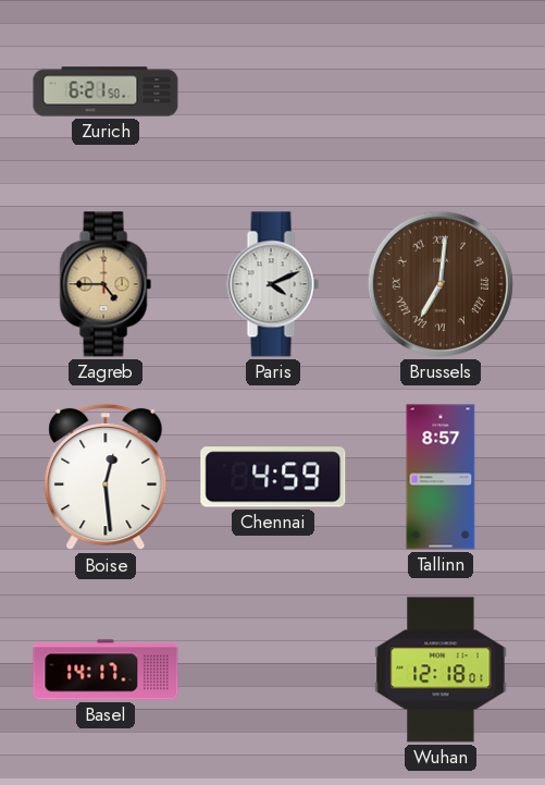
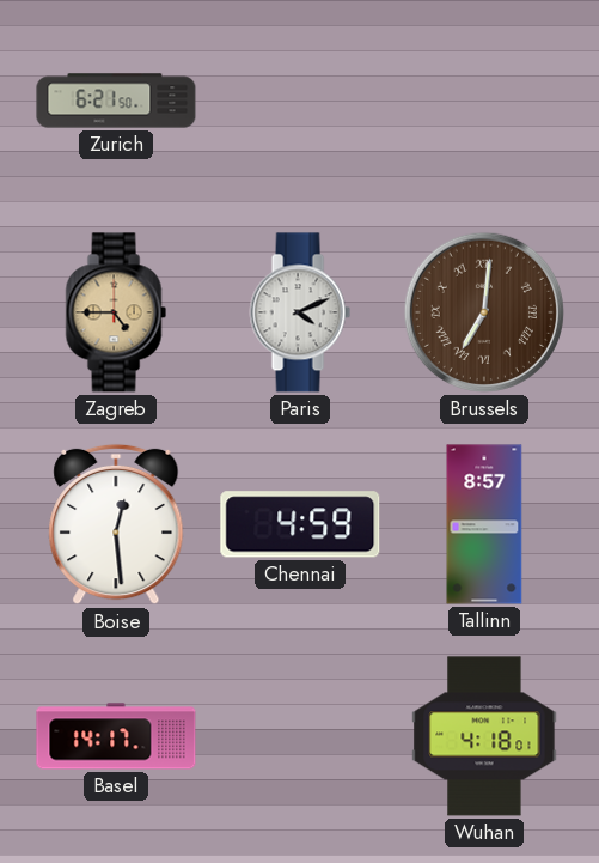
Wuhan: 12:18 -> 4:18
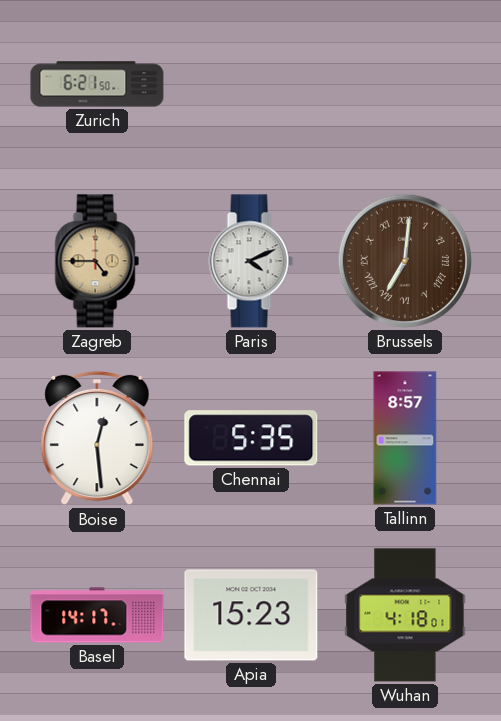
Chennai: 4:59 -> 5:35
Apia: none -> 15:23
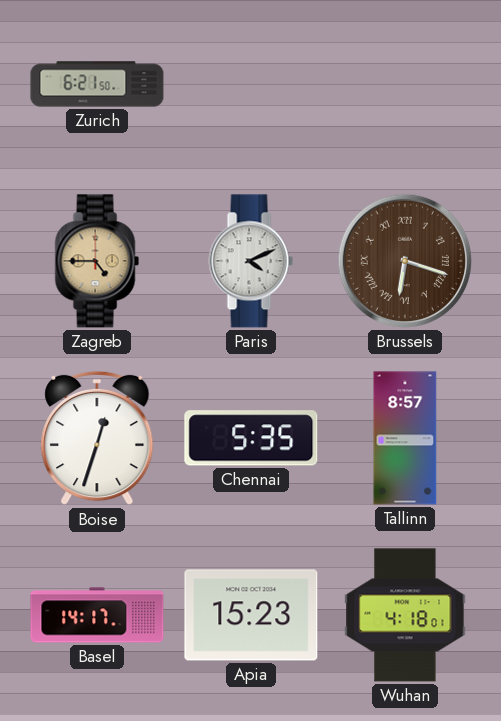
Brussels: 7:01 -> 6:18
Boise: 12:29 -> 12:33
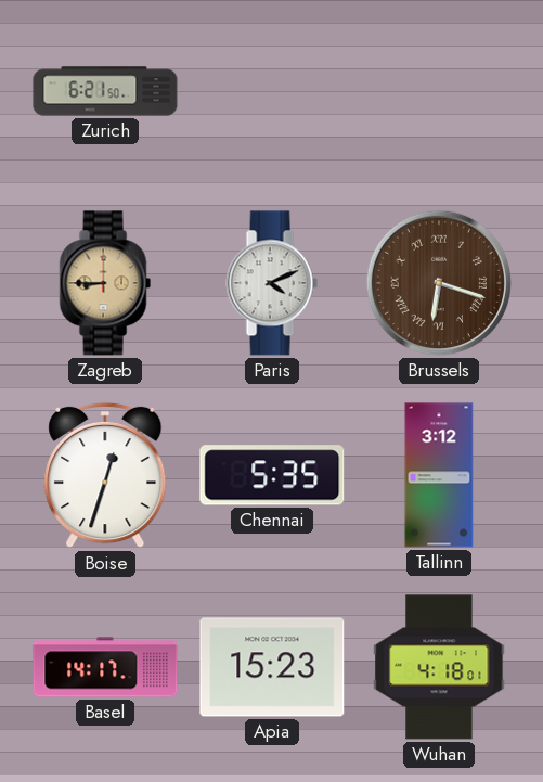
Zagreb: 4:45 -> 8:45
Tallinn: 8:57 -> 3:12
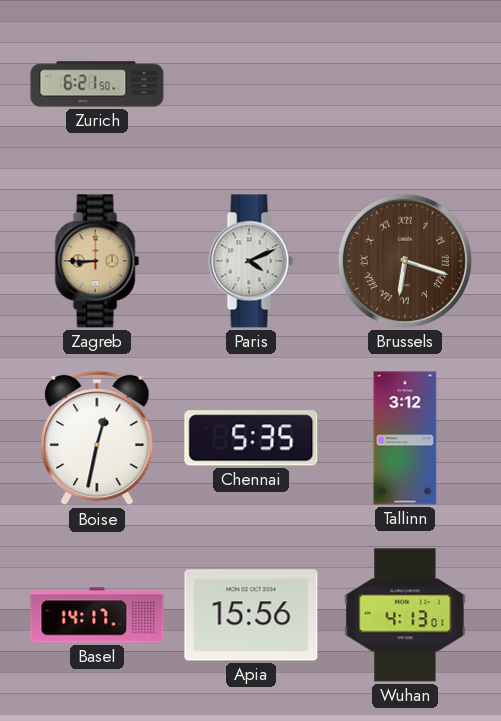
Boise: 12:33 -> 12:32
Apia: 15:23 -> 15:56
Wuhan: 4:18 -> 4:13
